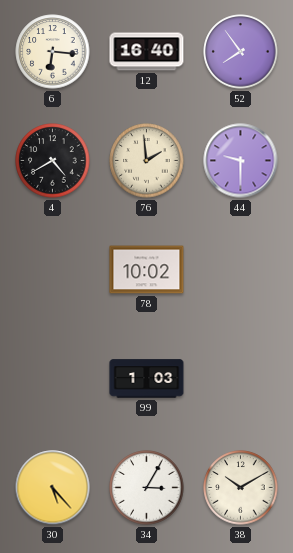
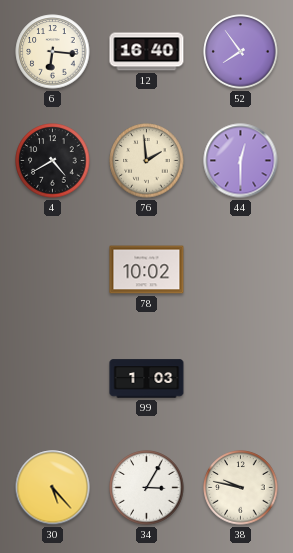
44: 9:30 -> 12:30
38: 10:10 -> 9:47
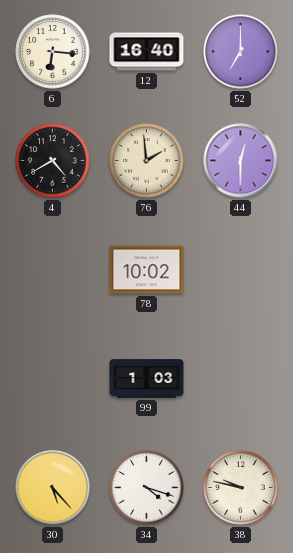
52: 7:54 -> 7:00
34: 3:05 -> 4:18
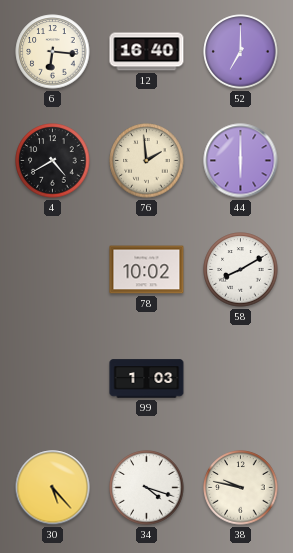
44: 12:30 -> 6:00
58: none -> 8:10
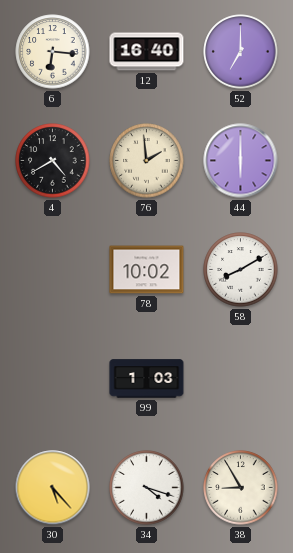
38: 9:47 -> 8:55
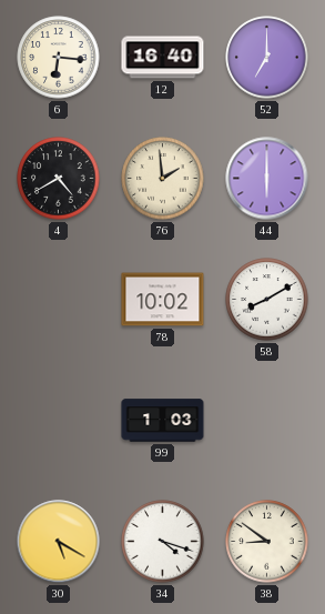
30: 5:23 -> 5:20
38: 8:55 -> 8:51
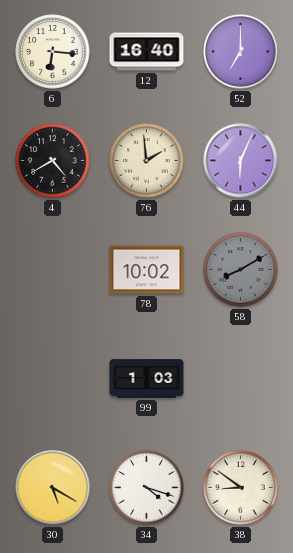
44: 6:00 -> 6:04
58 dial: white -> grey
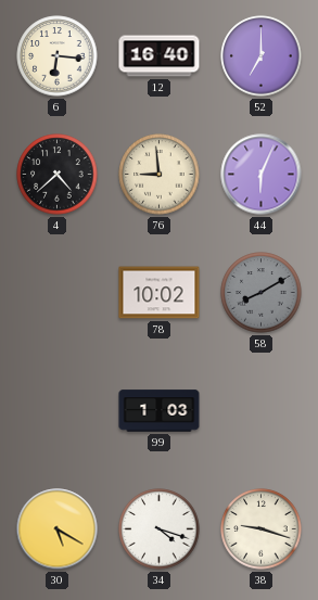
4: 4:40 -> 4:38
76: 1:59 -> 8:59
38: 8:51 -> 9:18
